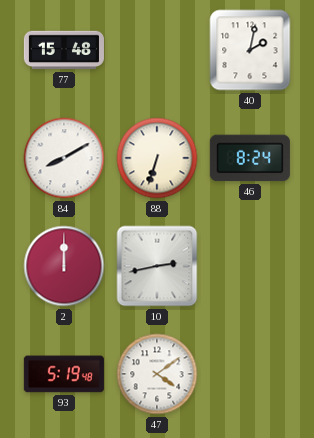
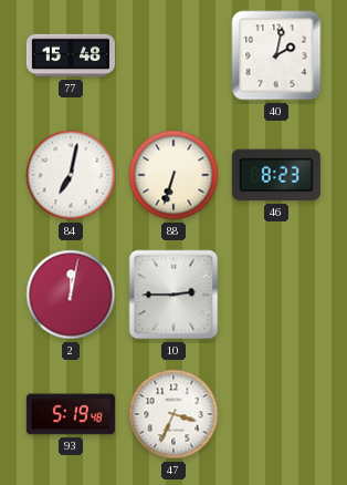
84: 8:10 -> 7:02
46: 8:24 -> 8:23
2: 12:00 -> 12:02
10: 2:43 -> 2:45
47: 4:09 -> 3:34
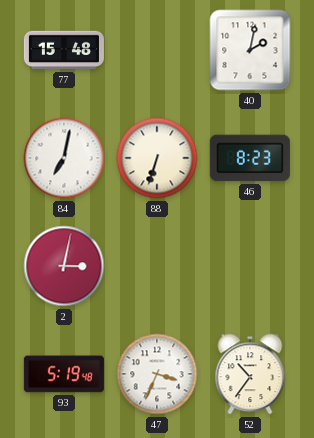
2: 12:02 -> 3:02
10: 2:45 -> none
52: none -> 10:36
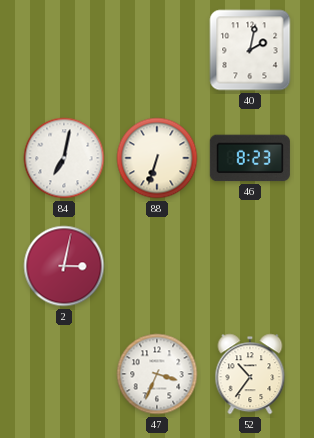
77: 15:48 -> none
93: 5:19 -> none
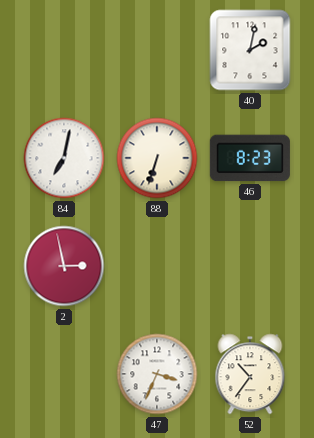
2: 3:02 -> 2:58
